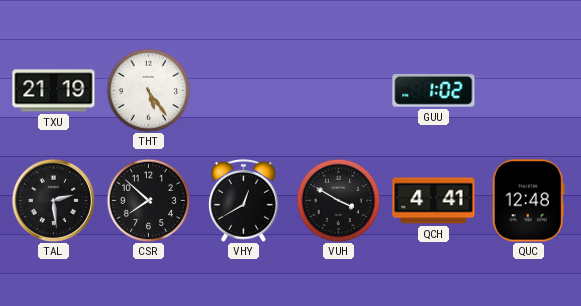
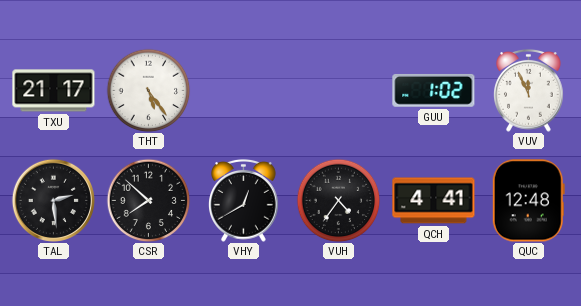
TXU: 21:19 -> 21:17
VUV: none -> 11:56
VUH: 3:50 -> 4:36
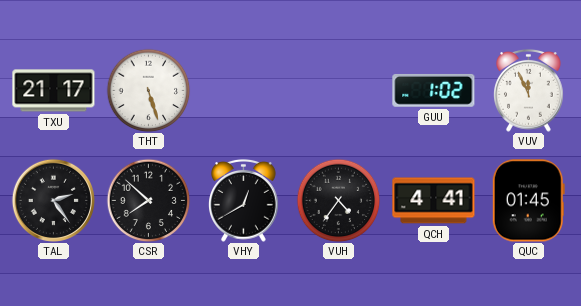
THT: 5:24 -> 5:27
TAL: 2:29 -> 2:24
QUC: 12:48 -> 01:45
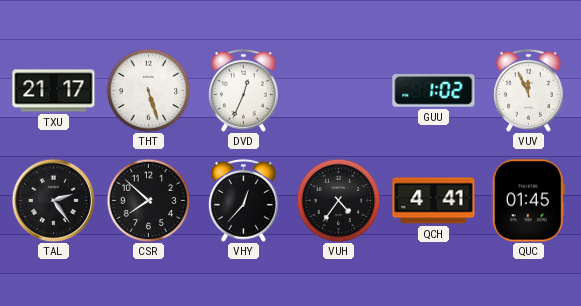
DVD: none -> 12:34
VHY: 12:40 -> 12:37
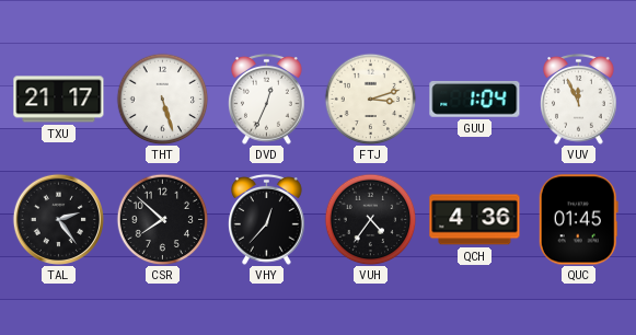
FTJ: none -> 3:12
GUU: 1:02 -> 1:04
QCH: 4:41 -> 4:36
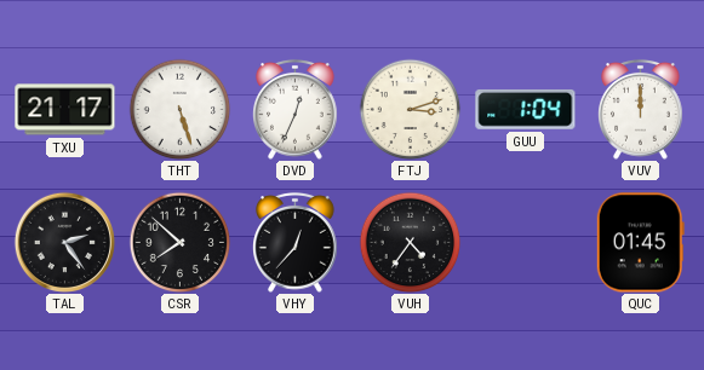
VUV: 11:56 -> 12:00
QCH: 4:36 -> none
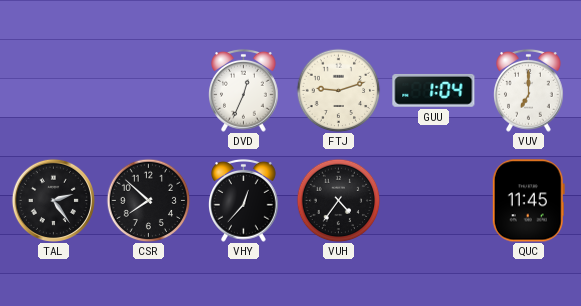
TXU: 21:17 -> none
THT: 5:27 -> none
FTJ: 3:12 -> 9:12
VUV: 12:00 -> 7:00
QUC: 01:45 -> 11:45
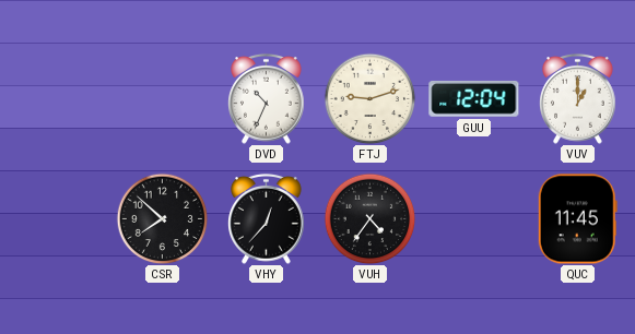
DVD: 12:34 -> 10:34
GUU: 1:04 -> 12:04
VUV: 7:00 -> 1:00
TAL: 2:24 -> none
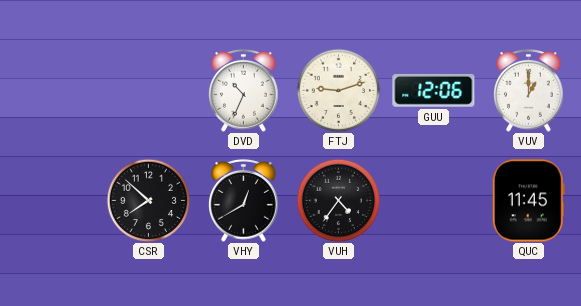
GUU: 12:04 -> 12:06
VHY: 12:37 -> 12:40
